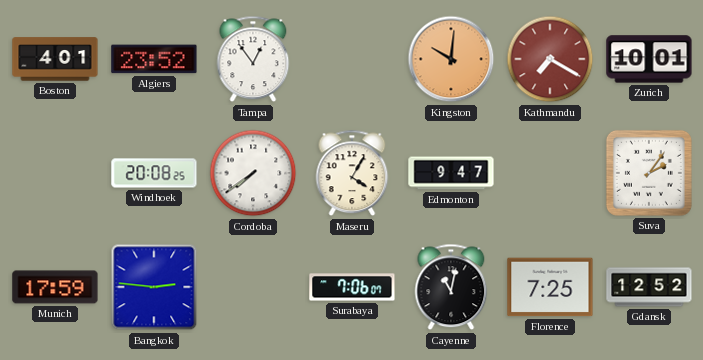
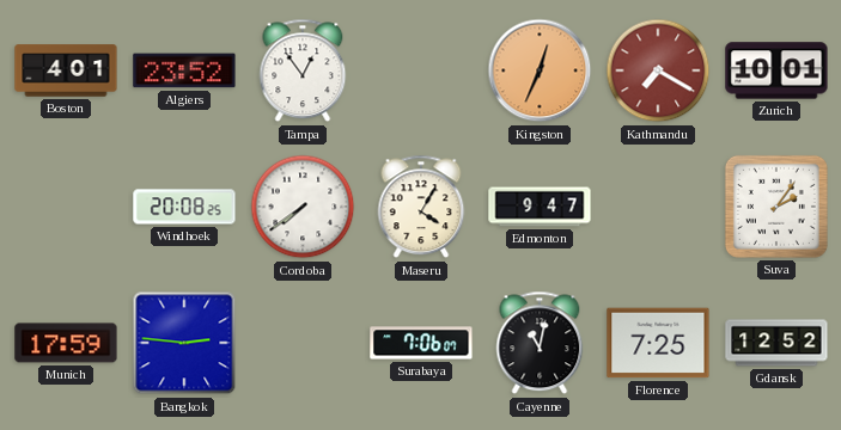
Kingston: 10:01 -> 12:34
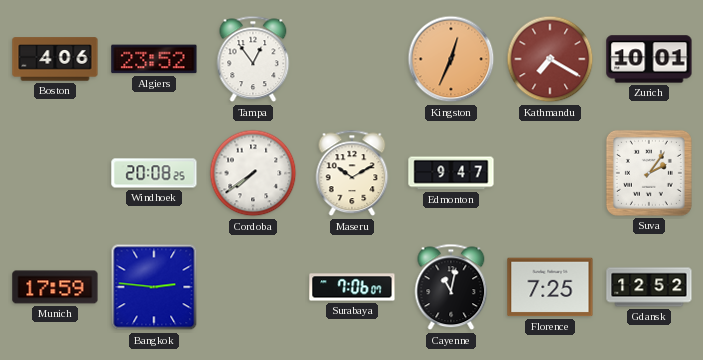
Boston: 4:01 -> 4:06
Maseru: 4:05 -> 10:10
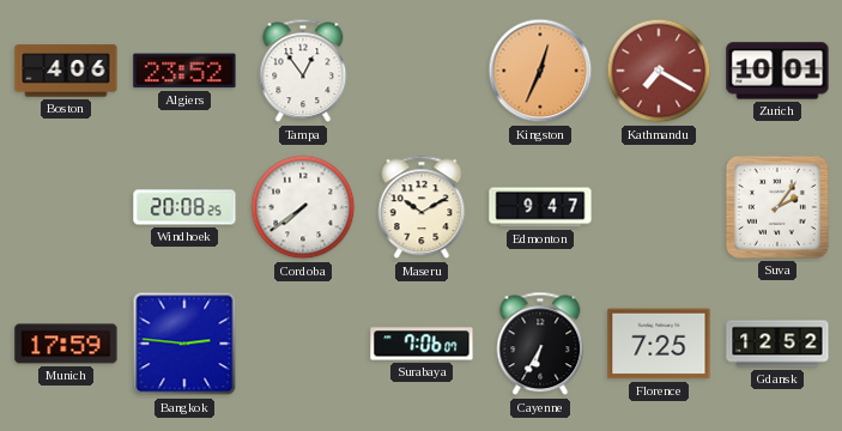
Cayenne: 11:02 -> 6:35
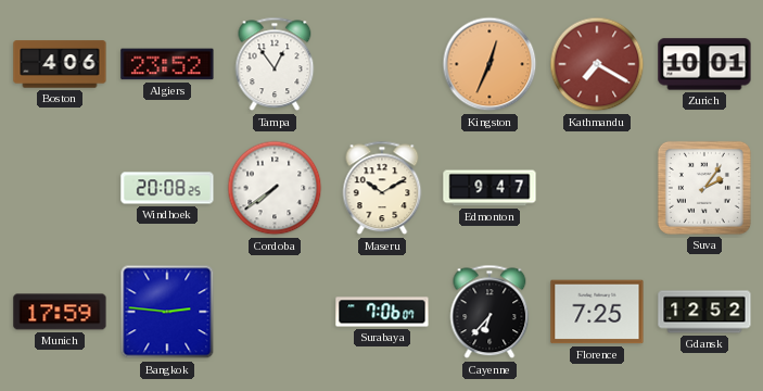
Cayenne: 6:35 -> 6:37
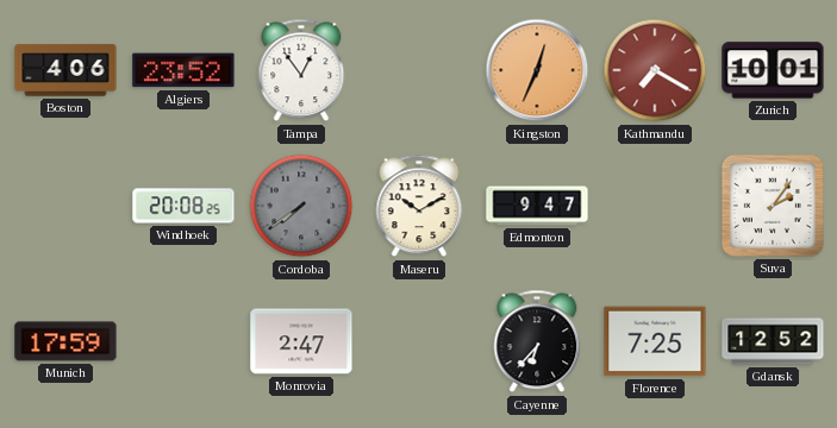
Cordoba dial: white -> grey
Bangkok: 2:46 -> none
Monrovia: none -> 2:47
Surabaya: 7:06 -> none
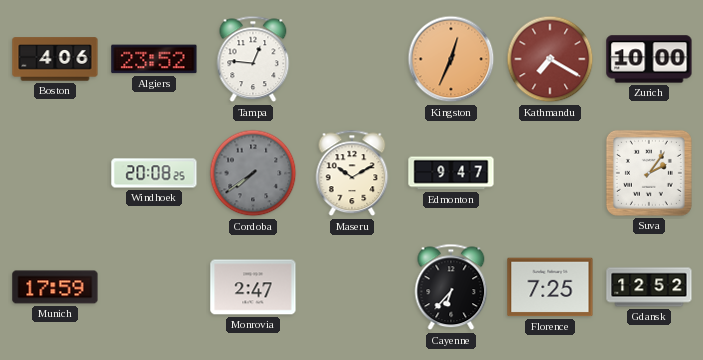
Tampa: 12:54 -> 12:46
Zurich: 10:01 -> 10:00
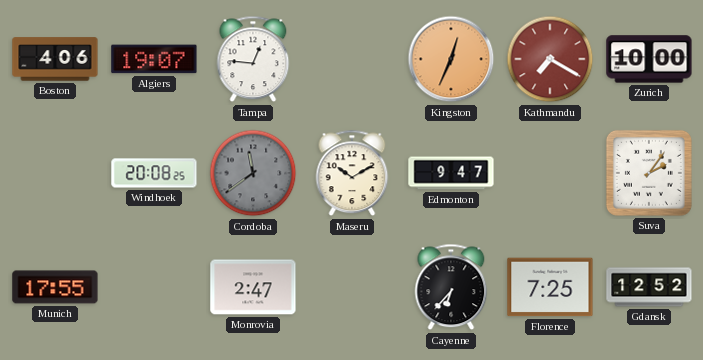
Algiers: 23:52 -> 19:07
Cordoba: 7:39 -> 11:39
Munich: 17:59 -> 17:55
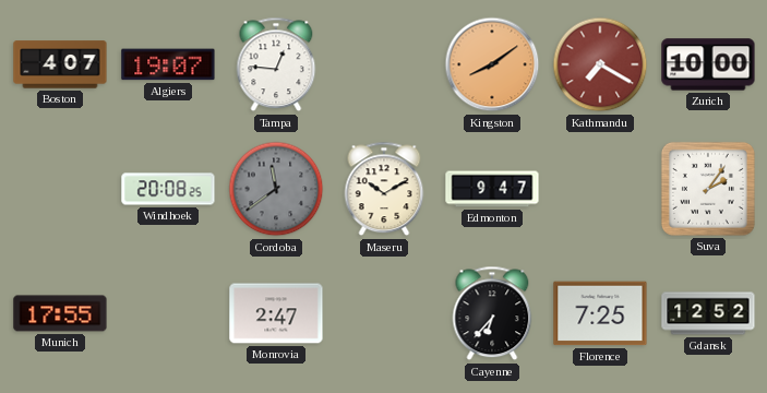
Boston: 4:06 -> 4:07
Kingston: 12:34 -> 8:09
